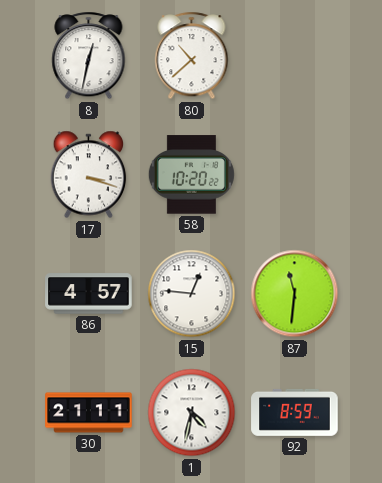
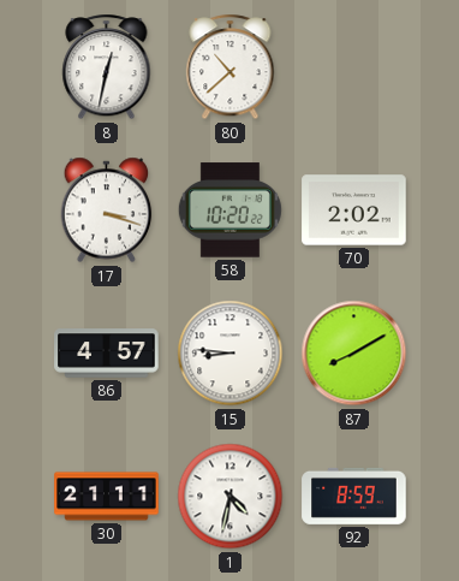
70: none -> 2:02
15: 12:46 -> 8:46
87: 11:31 -> 8:10
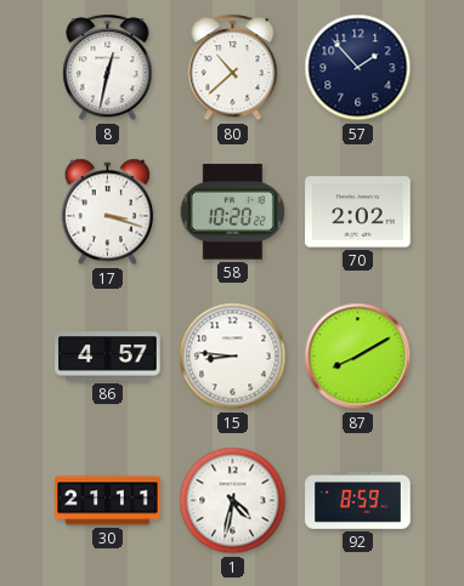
57: none -> 1:53
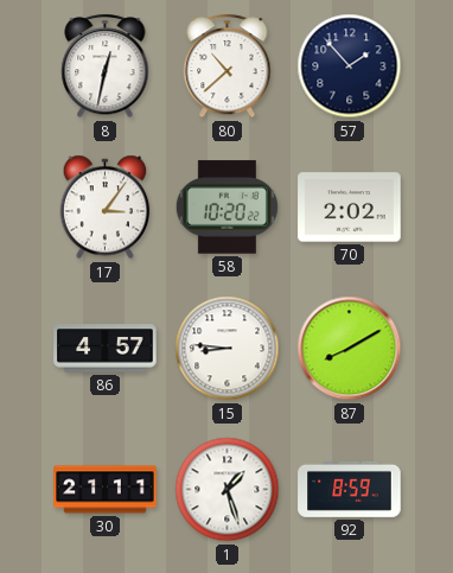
17: 3:18 -> 3:06
1: 4:32 -> 1:27
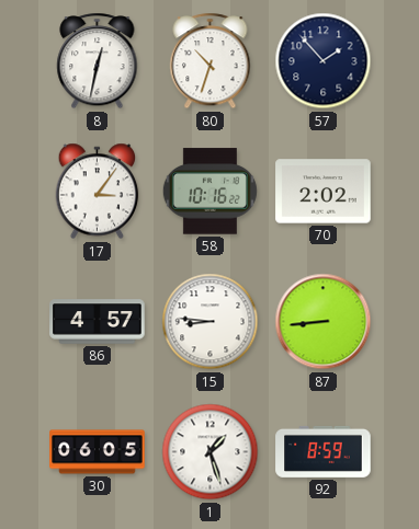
80: 10:38 -> 10:33
58: 10:20 -> 10:16
87: 8:10 -> 8:44
30: 21:11 -> 06:05
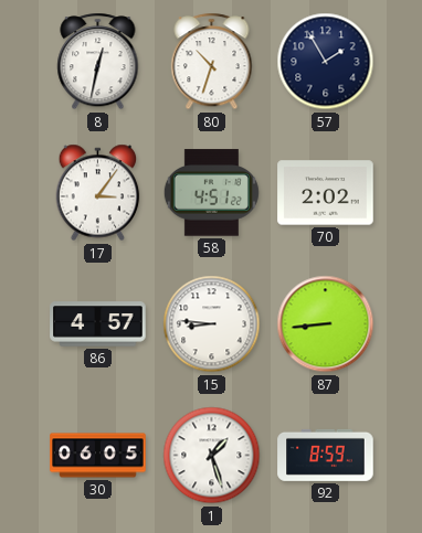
57: 1:53 -> 1:55
58: 10:16 -> 4:51
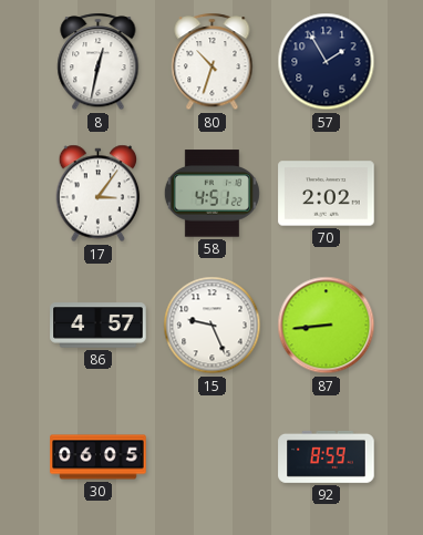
15: 8:46 -> 9:26
1: 1:27 -> none
